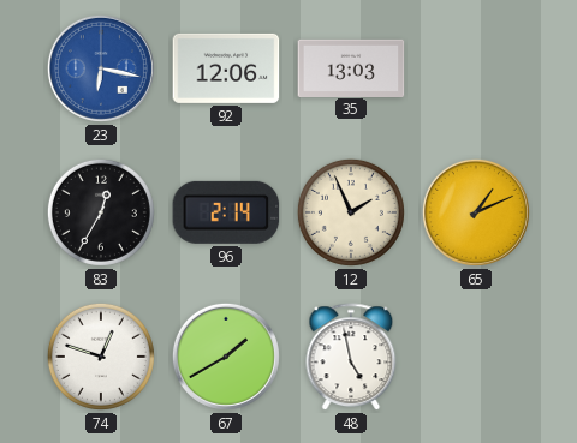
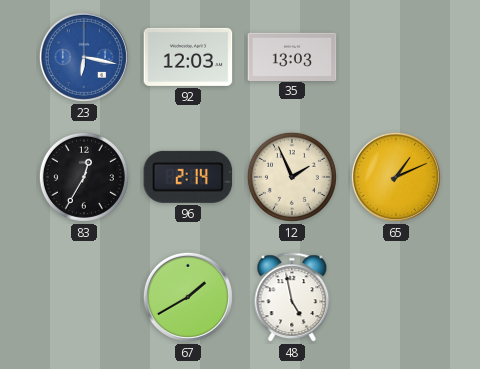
92: 12:06 -> 12:03
74: 12:48 -> none
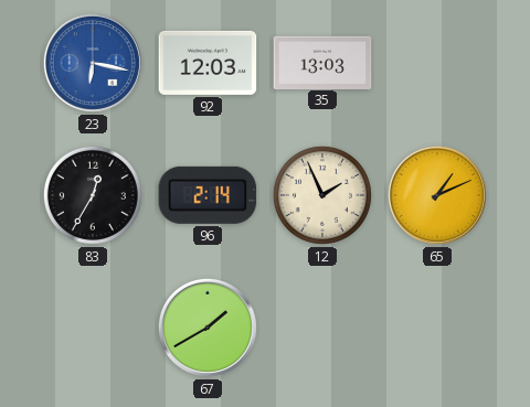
48: 4:58 -> none
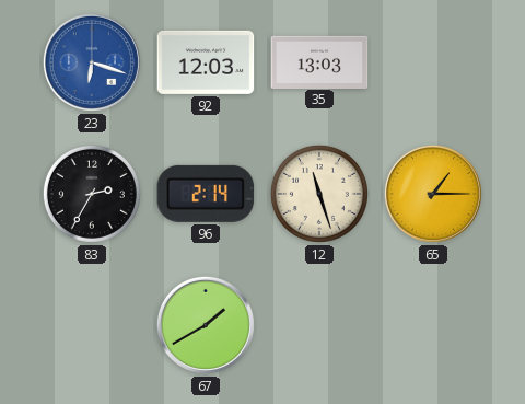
23: 6:17 -> 6:18
83: 12:35 -> 2:35
12: 1:56 -> 11:27
65: 1:11 -> 1:15
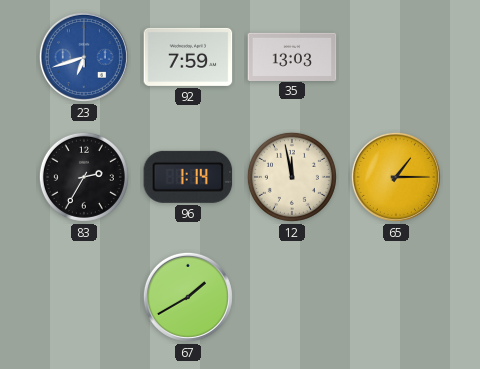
23: 6:18 -> 6:42
92: 12:03 -> 7:59
96: 2:14 -> 1:14
12: 11:27 -> 11:58
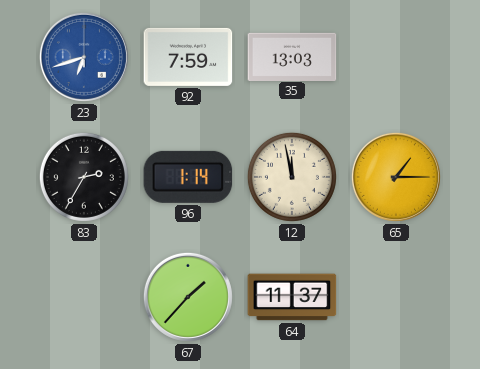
67: 1:40 -> 1:37
64: none -> 11:37
